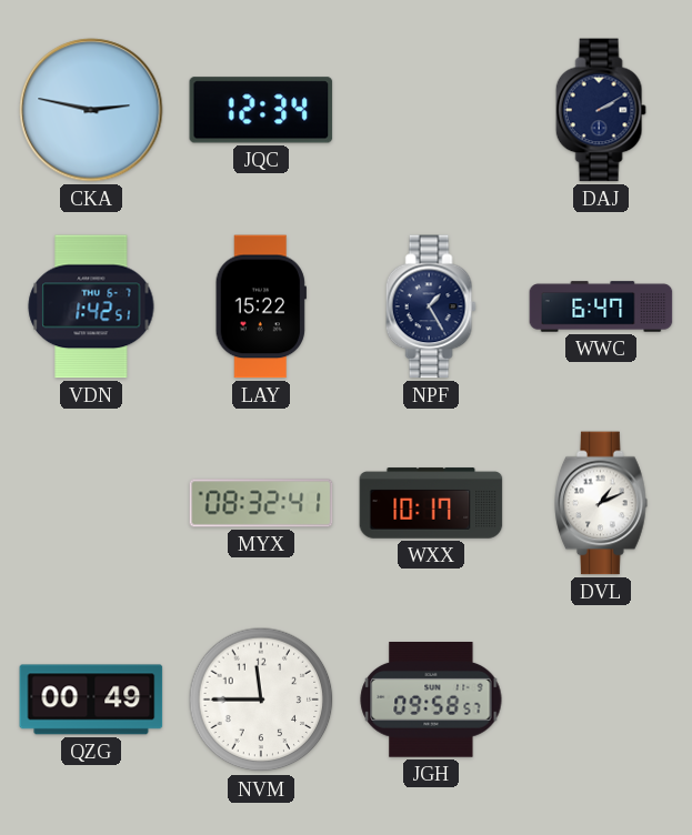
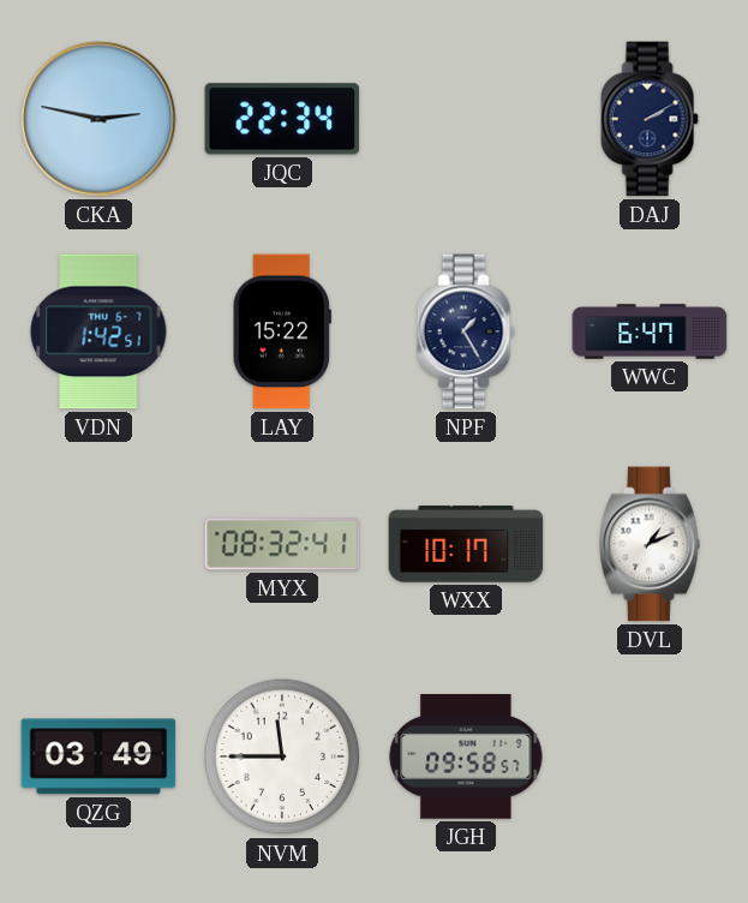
JQC: 12:34 -> 22:34
QZG: 00:49 -> 03:49
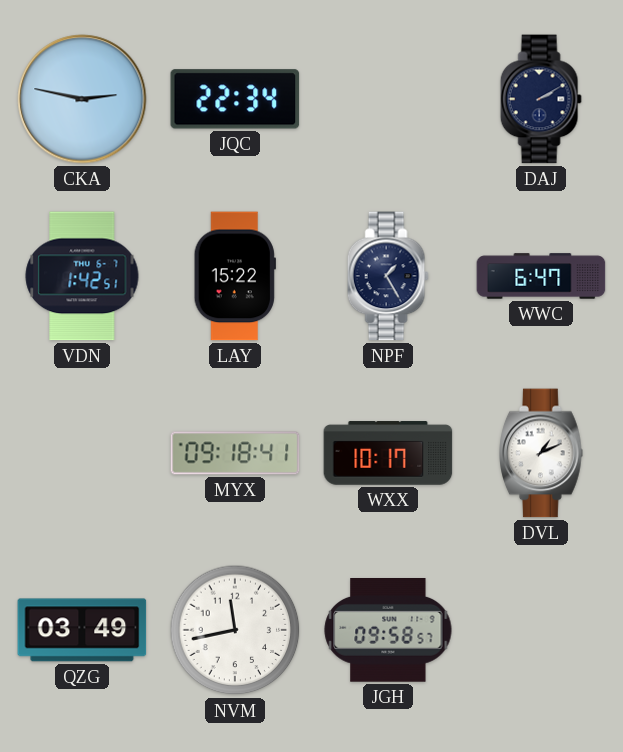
MYX: 08:32 -> 09:18
NVM: 11:45 -> 11:43
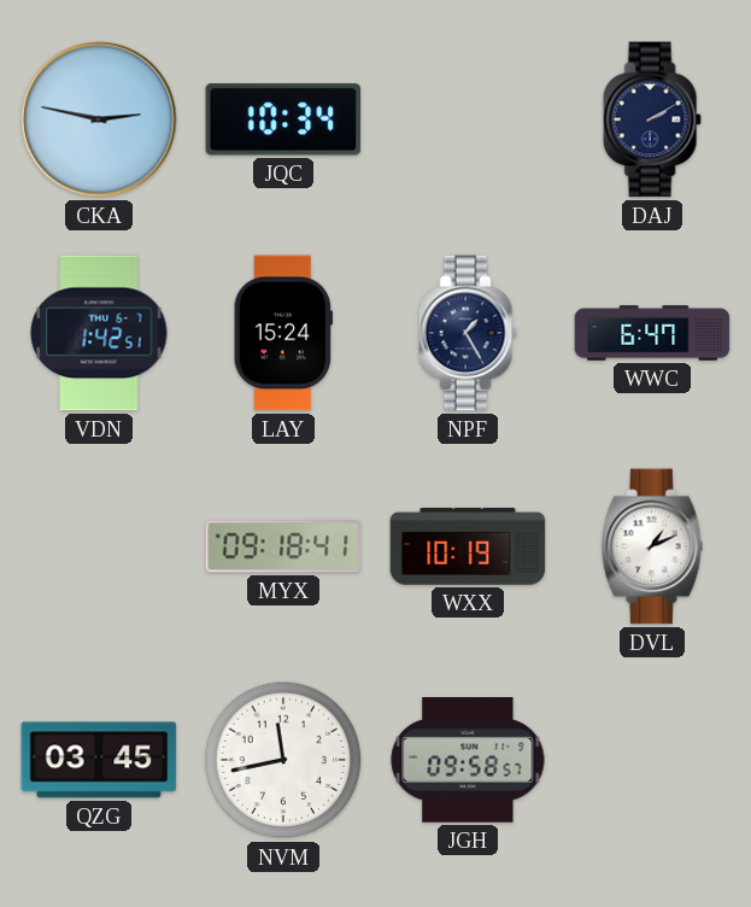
JQC: 22:34 -> 10:34
LAY: 15:22 -> 15:24
WXX: 10:17 -> 10:19
QZG: 03:49 -> 03:45
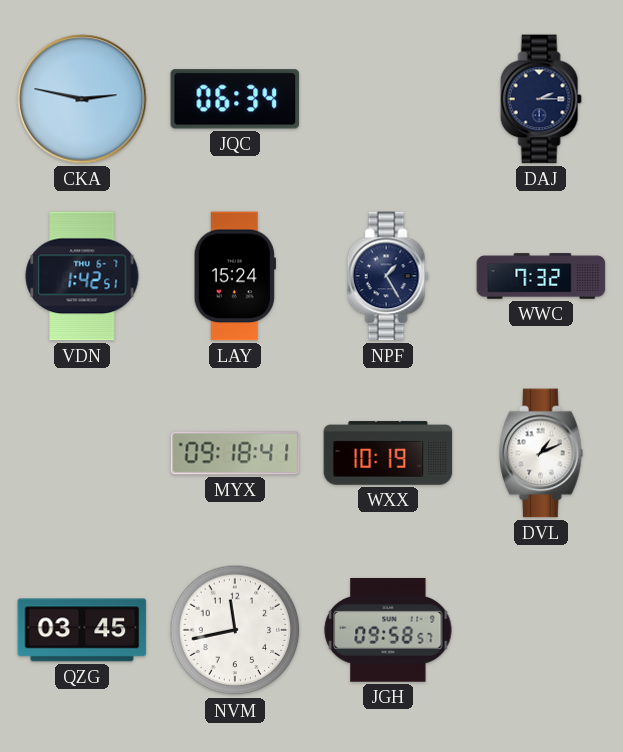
JQC: 10:34 -> 06:34
DAJ: 2:10 -> 2:15
WWC: 6:47 -> 7:32
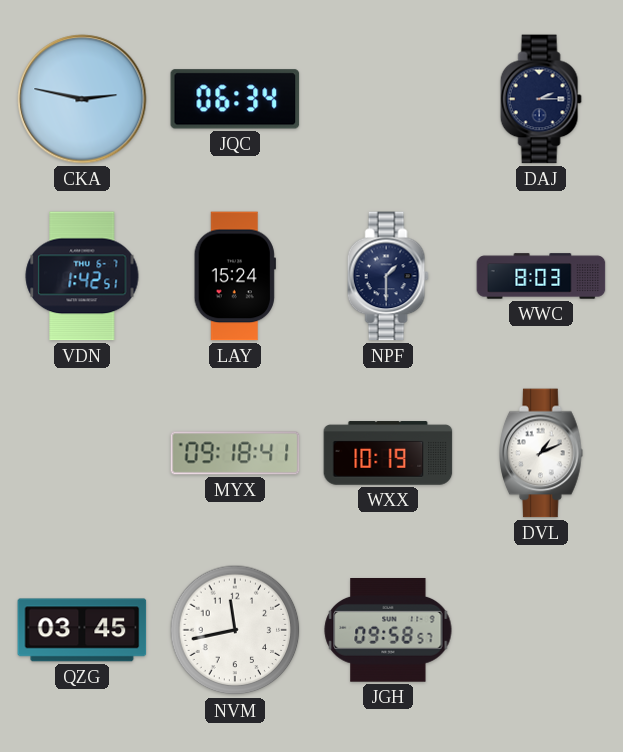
NPF: 1:25 -> 1:30
WWC: 7:32 -> 8:03
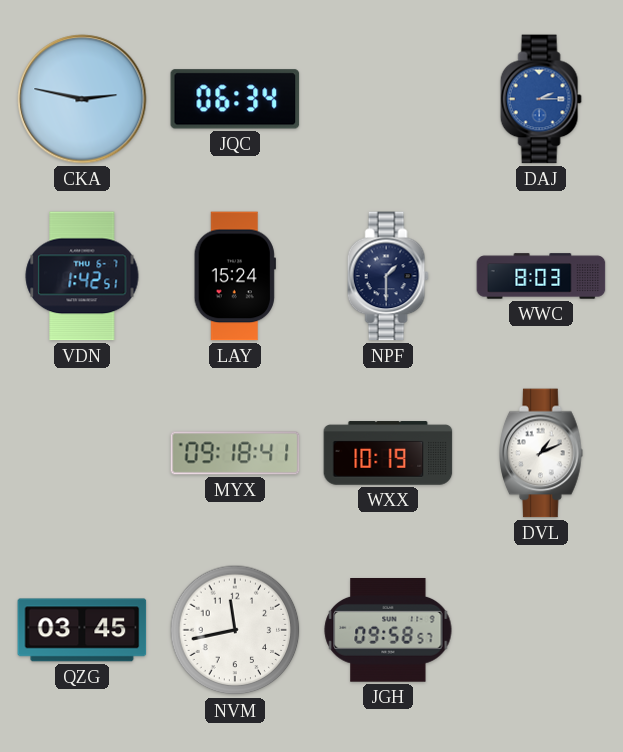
DAJ dial: navy -> blue
